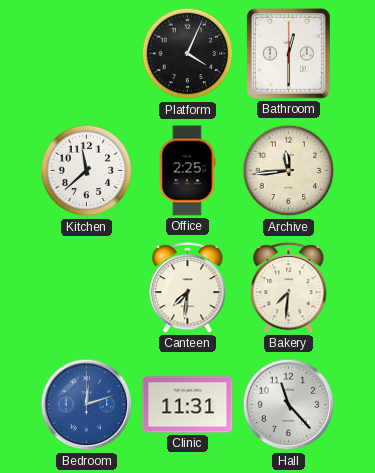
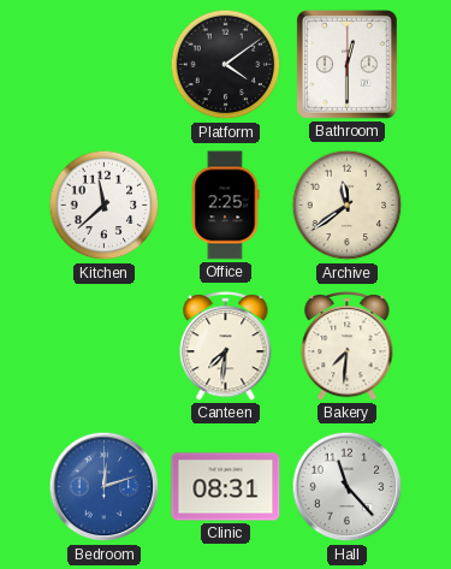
Platform: 4:04 -> 4:09
Archive: 11:44 -> 11:39
Clinic: 11:31 -> 08:31
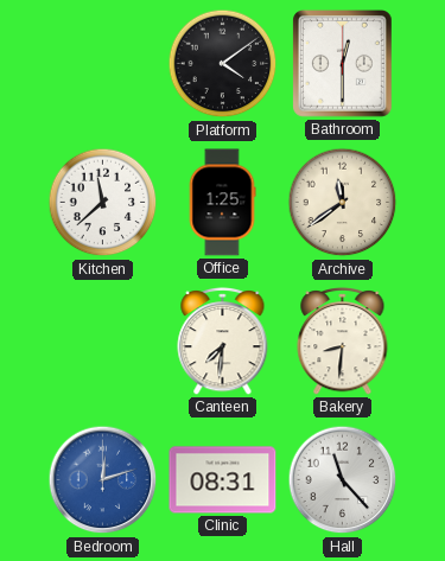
Office: 2:25 -> 1:25
Bakery: 7:31 -> 8:31
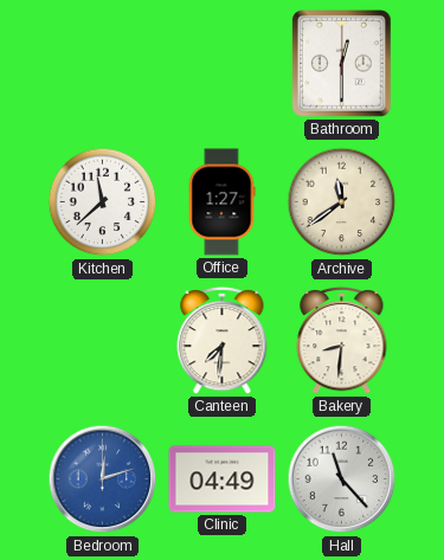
Platform: 4:09 -> none
Office: 1:25 -> 1:27
Clinic: 08:31 -> 04:49
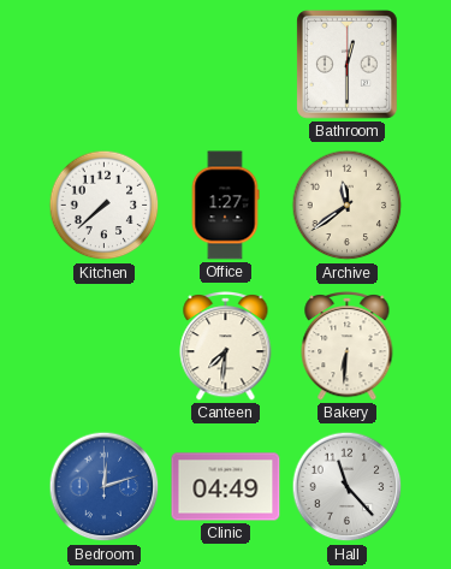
Kitchen: 11:38 -> 7:38
Bakery: 8:31 -> 6:31
